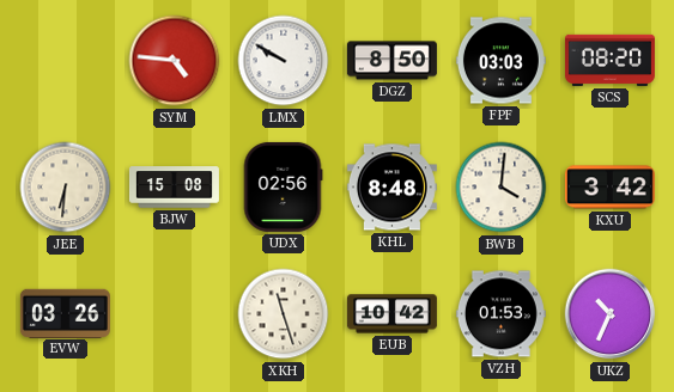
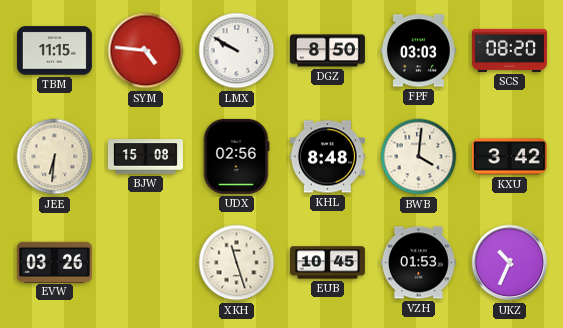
TBM: none -> 11:15
EUB: 10:42 -> 10:45
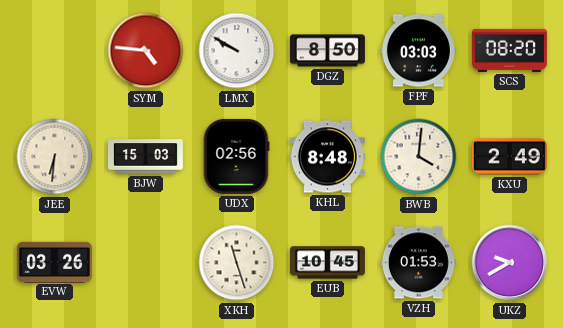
TBM: 11:15 -> none
BJW: 15:08 -> 15:03
KXU: 3:42 -> 2:49
UKZ: 10:34 -> 9:40
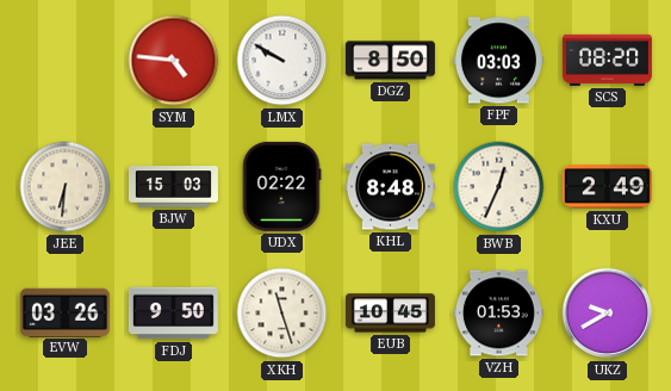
UDX: 02:56 -> 02:22
BWB: 4:01 -> 12:34
FDJ: none -> 9:50
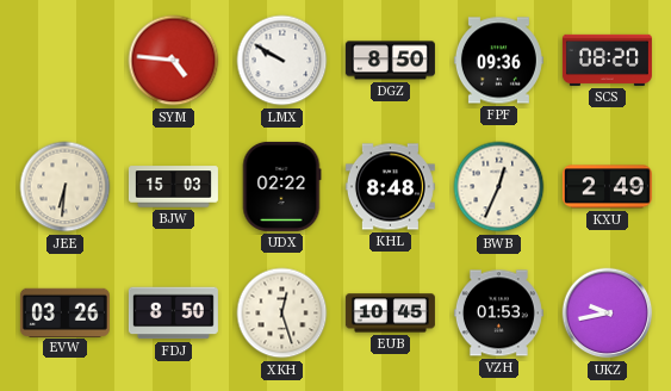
FPF: 03:03 -> 09:36
FDJ: 9:50 -> 8:50
XKH: 11:27 -> 12:27
UKZ: 9:40 -> 9:43
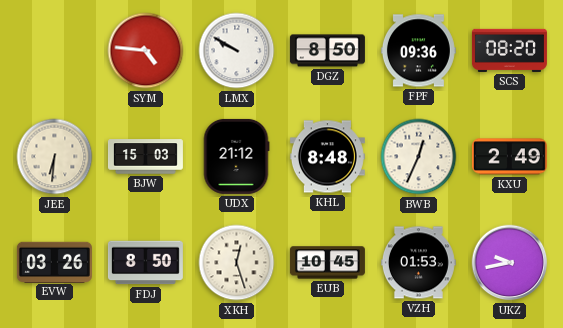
UDX: 02:22 -> 21:12
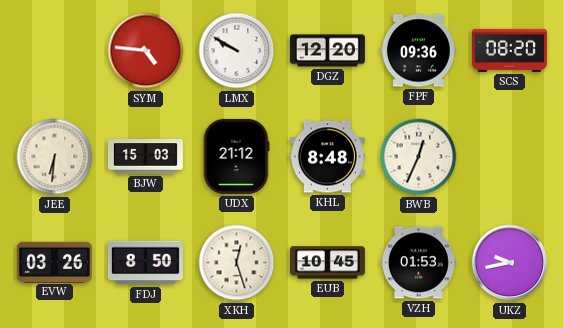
DGZ: 8:50 -> 12:20
KXU: 2:49 -> none
